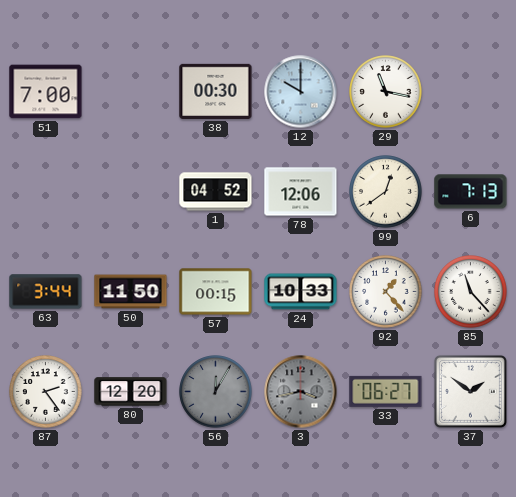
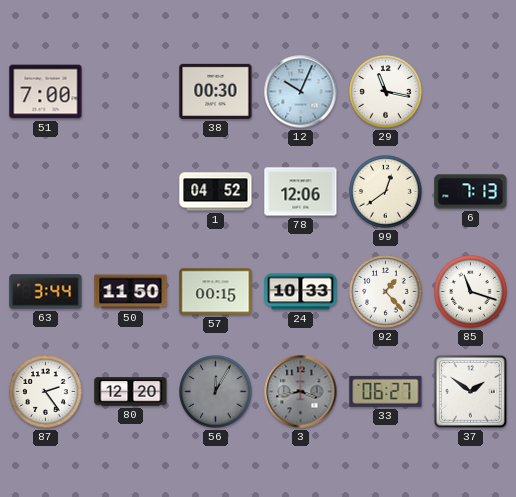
12: 10:00 -> 10:04
85: 11:23 -> 11:18
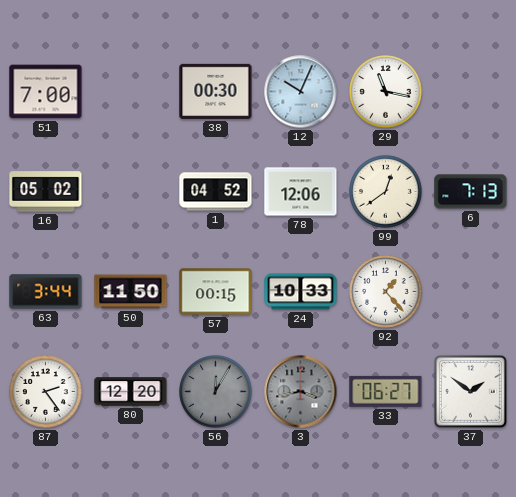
16: none -> 05:02
85: 11:18 -> none
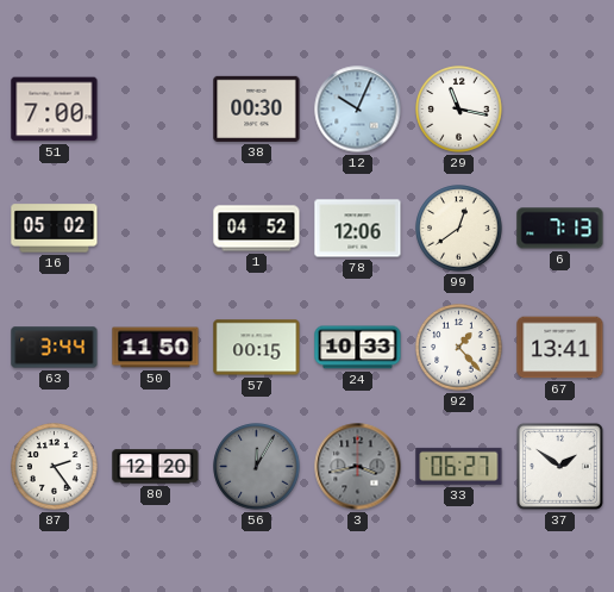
67: none -> 13:41
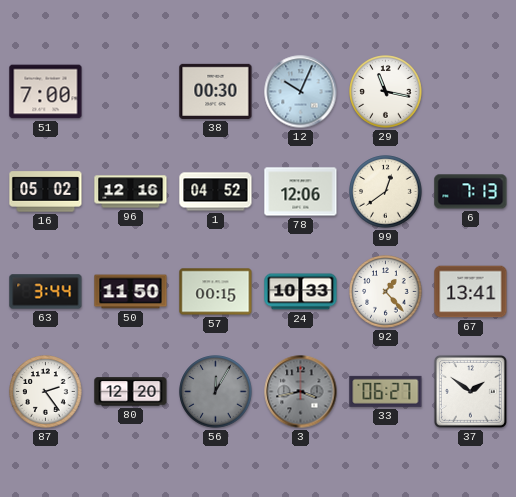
96: none -> 12:16
